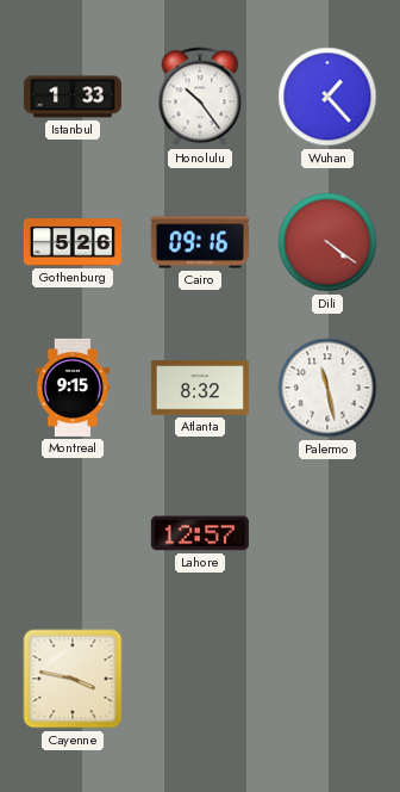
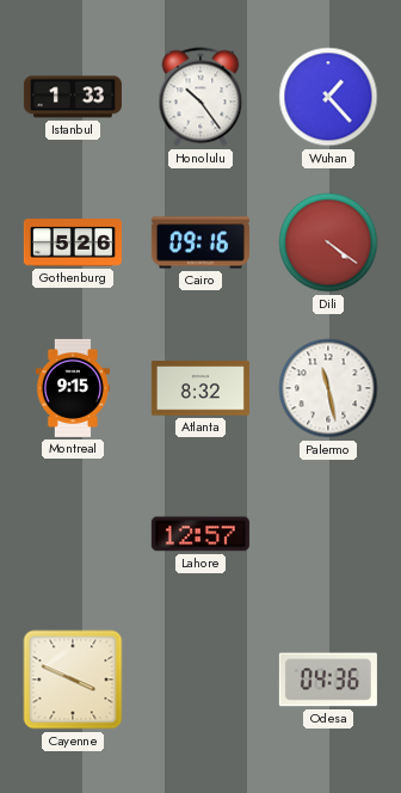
Cayenne: 3:47 -> 3:49
Odesa: none -> 04:36
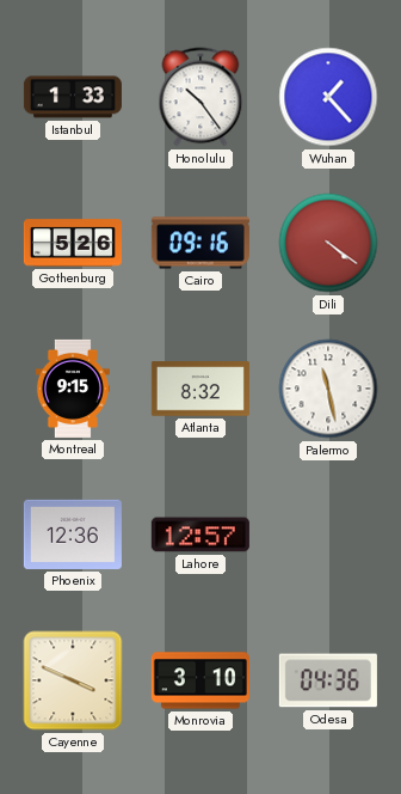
Phoenix: none -> 12:36
Monrovia: none -> 3:10
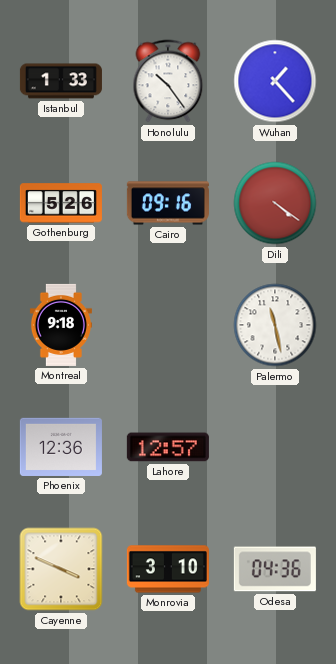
Montreal: 9:15 -> 9:18
Atlanta: 8:32 -> none
